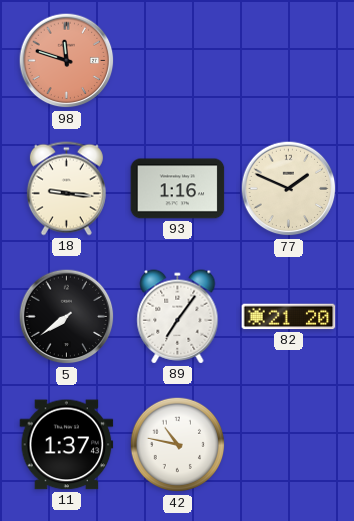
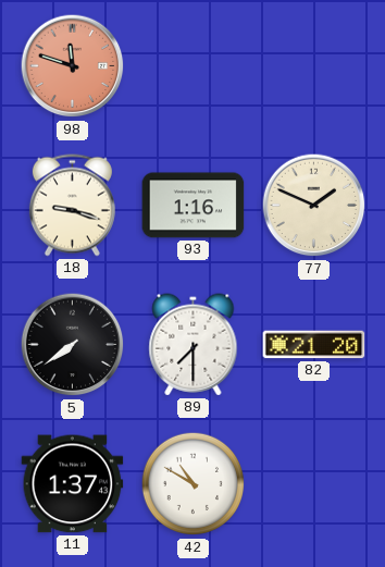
18: 9:16 -> 9:18
89: 7:06 -> 7:30
42: 10:47 -> 10:50
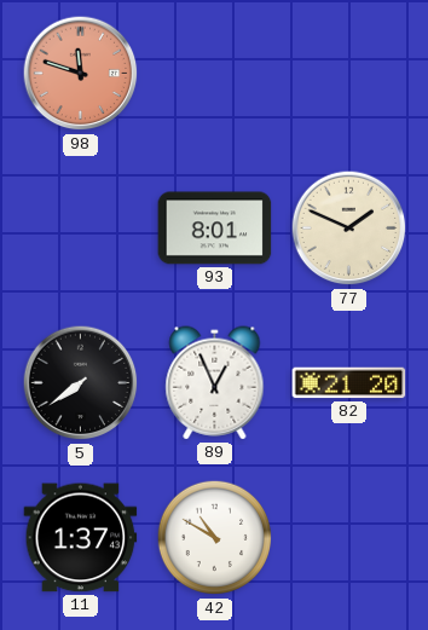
18: 9:18 -> none
93: 1:16 -> 8:01
89: 7:30 -> 12:56
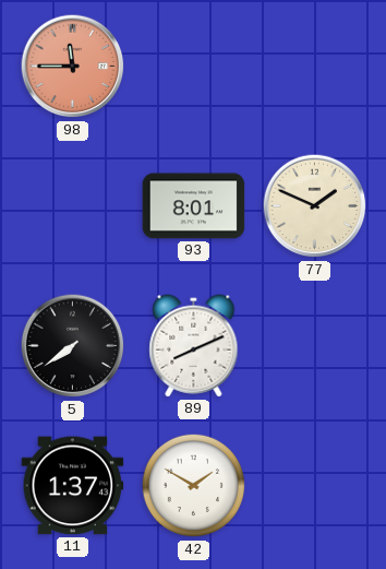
98: 11:48 -> 11:45
89: 12:56 -> 8:11
82: 21:20 -> none
42: 10:50 -> 1:50
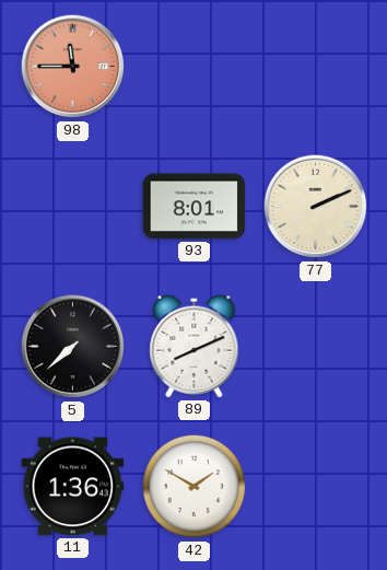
77: 1:49 -> 2:11
5: 7:39 -> 7:38
11: 1:37 -> 1:36
